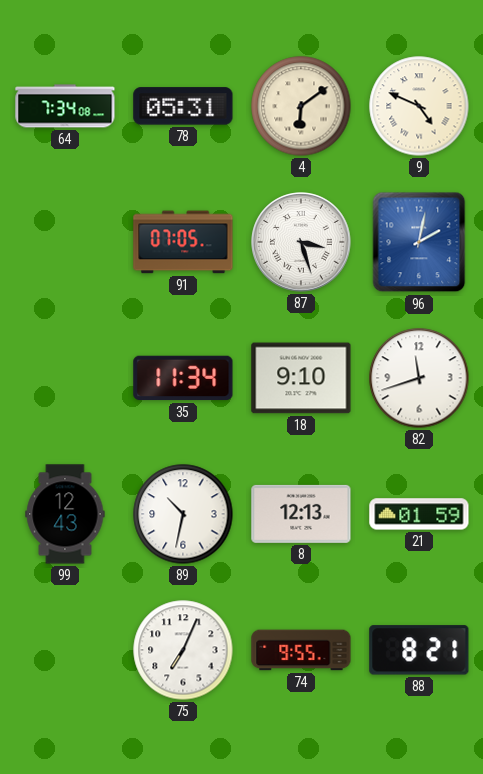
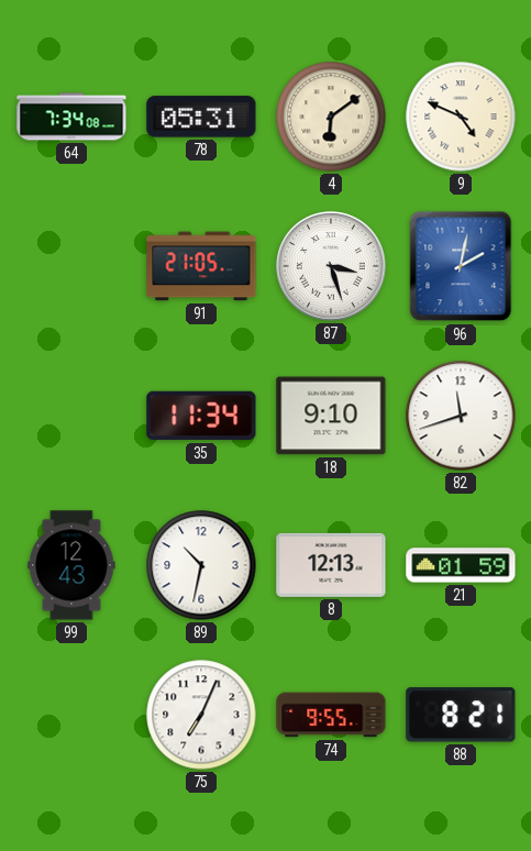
91: 07:05 -> 21:05
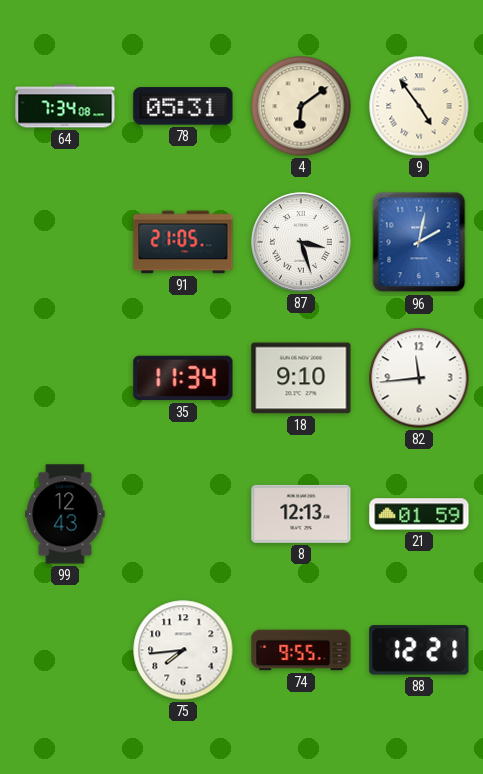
9: 4:49 -> 4:54
82: 11:42 -> 11:44
89: 10:32 -> none
75: 7:04 -> 7:44
88: 8:21 -> 12:21
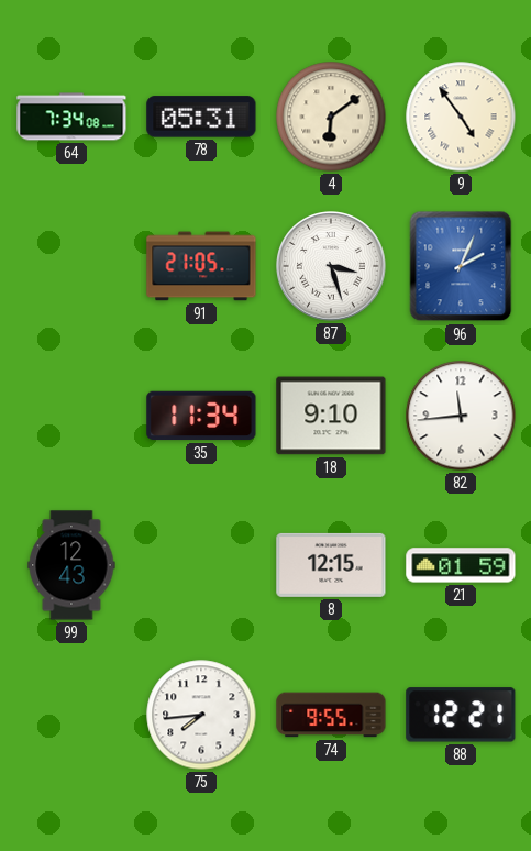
96: 2:02 -> 2:04
8: 12:13 -> 12:15
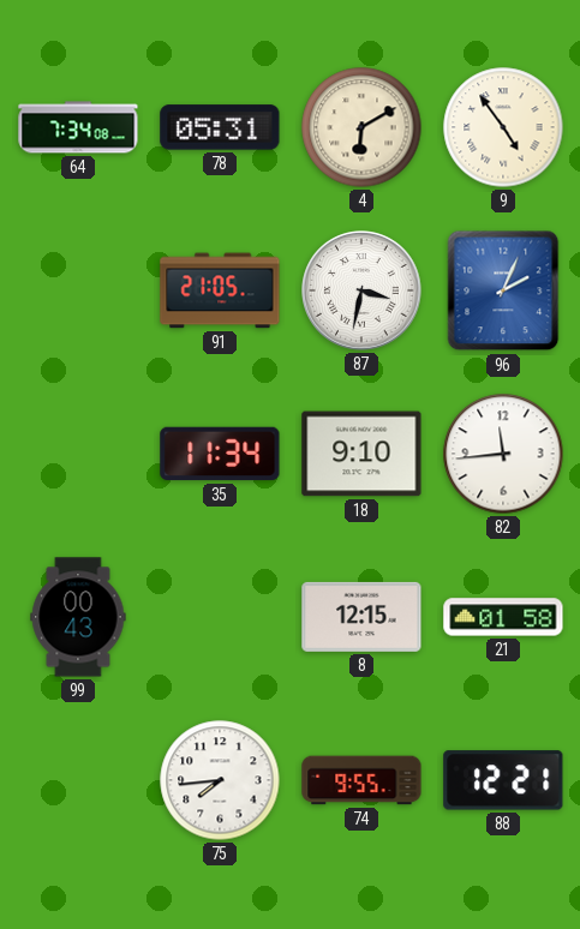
4: 6:09 -> 6:10
87: 3:27 -> 3:32
99: 12:43 -> 00:43
21: 01:59 -> 01:58
